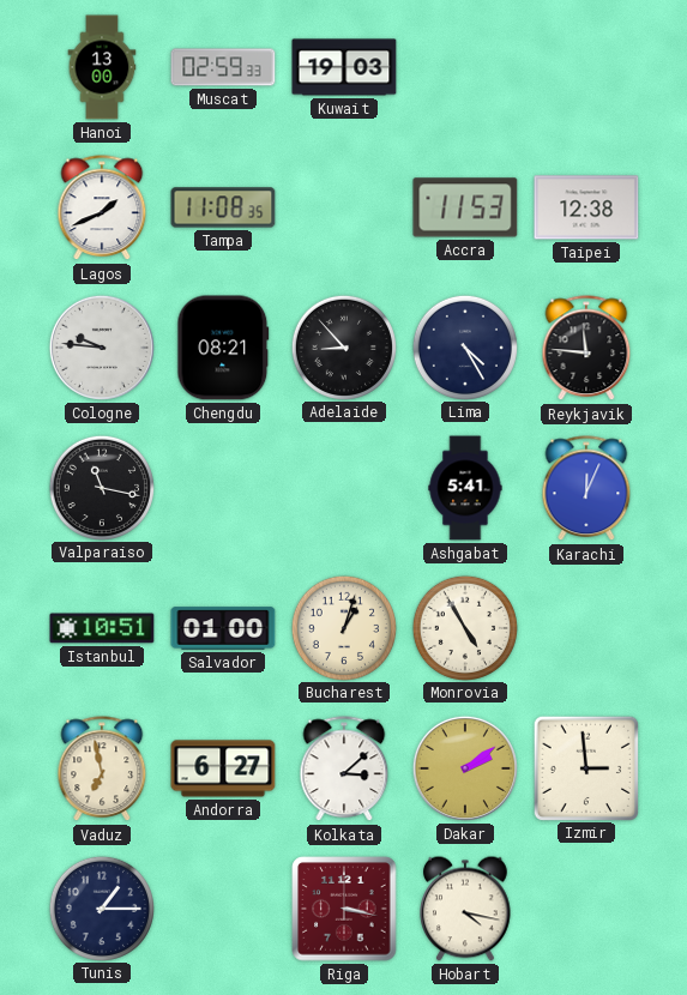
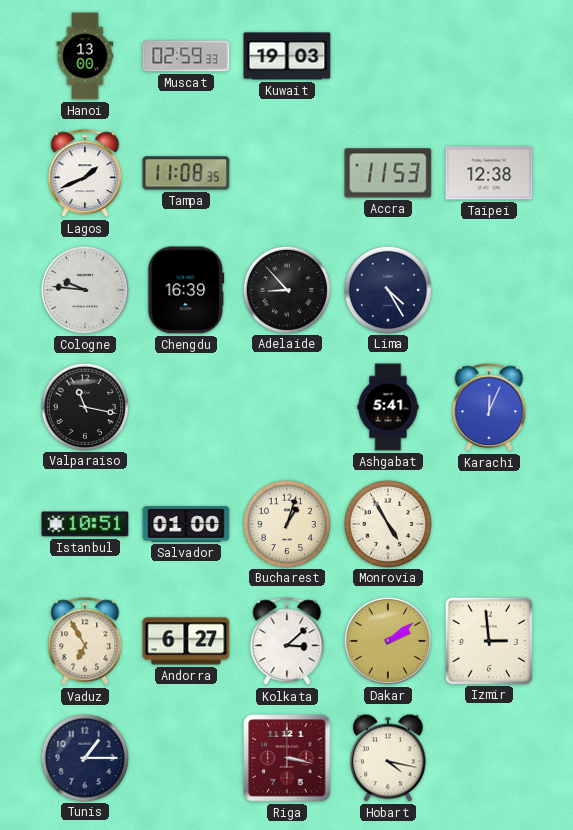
Chengdu: 08:21 -> 16:39
Reykjavik: 11:46 -> none
Vaduz: 6:58 -> 6:55
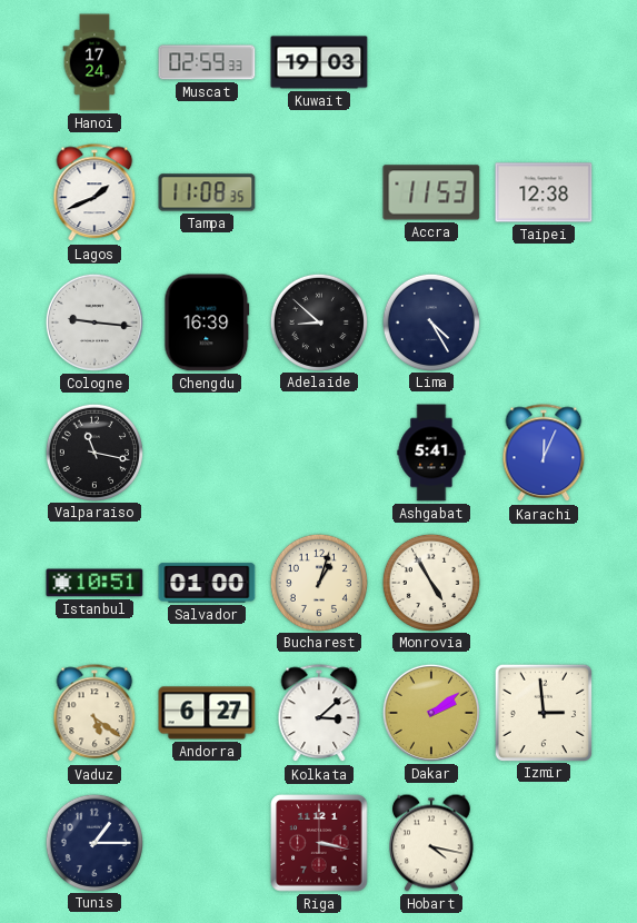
Hanoi: 13:00 -> 17:24
Cologne: 9:46 -> 9:16
Adelaide: 8:53 -> 8:52
Vaduz: 6:55 -> 5:21
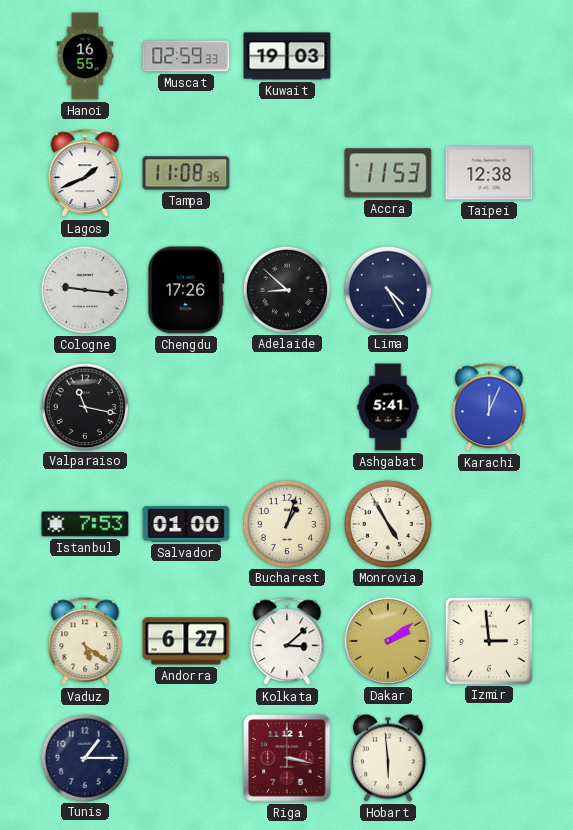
Hanoi: 17:24 -> 16:55
Chengdu: 16:39 -> 17:26
Istanbul: 10:51 -> 7:53
Hobart: 4:17 -> 5:59
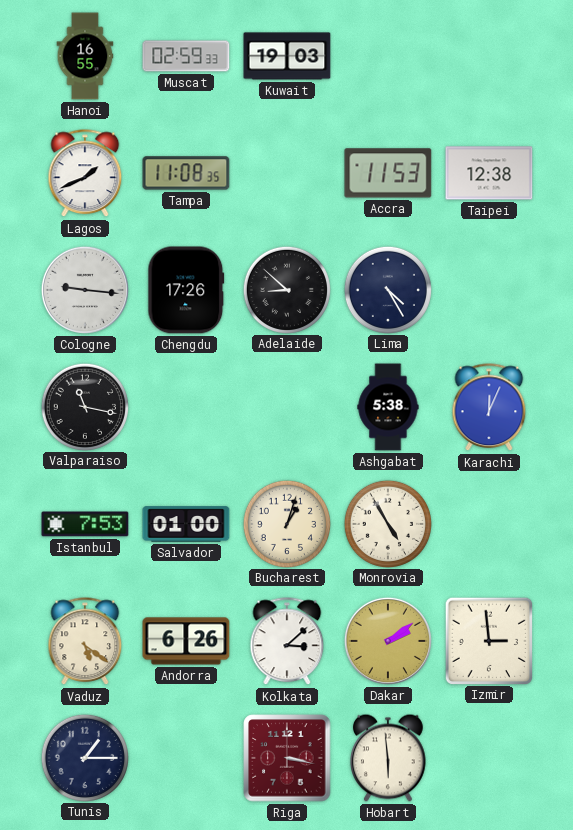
Ashgabat: 5:41 -> 5:38
Andorra: 6:27 -> 6:26
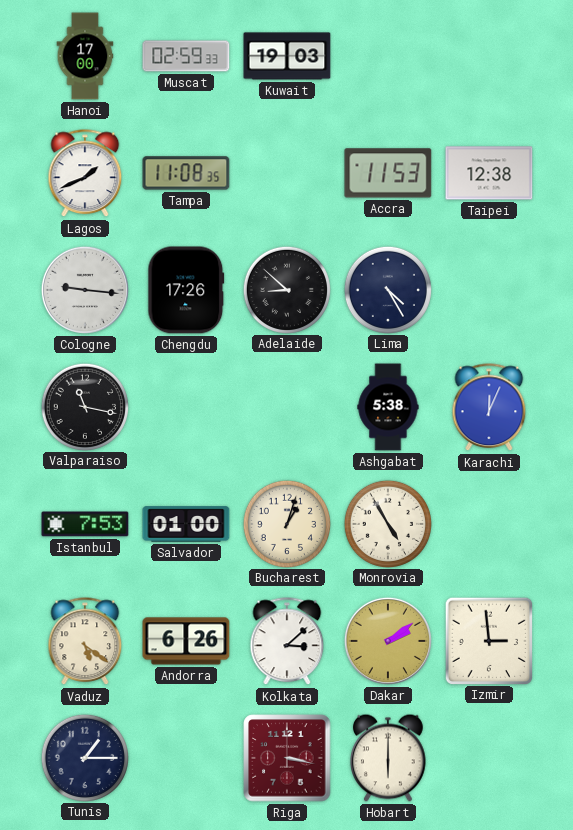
Hanoi: 16:55 -> 17:00
Hobart: 5:59 -> 6:00
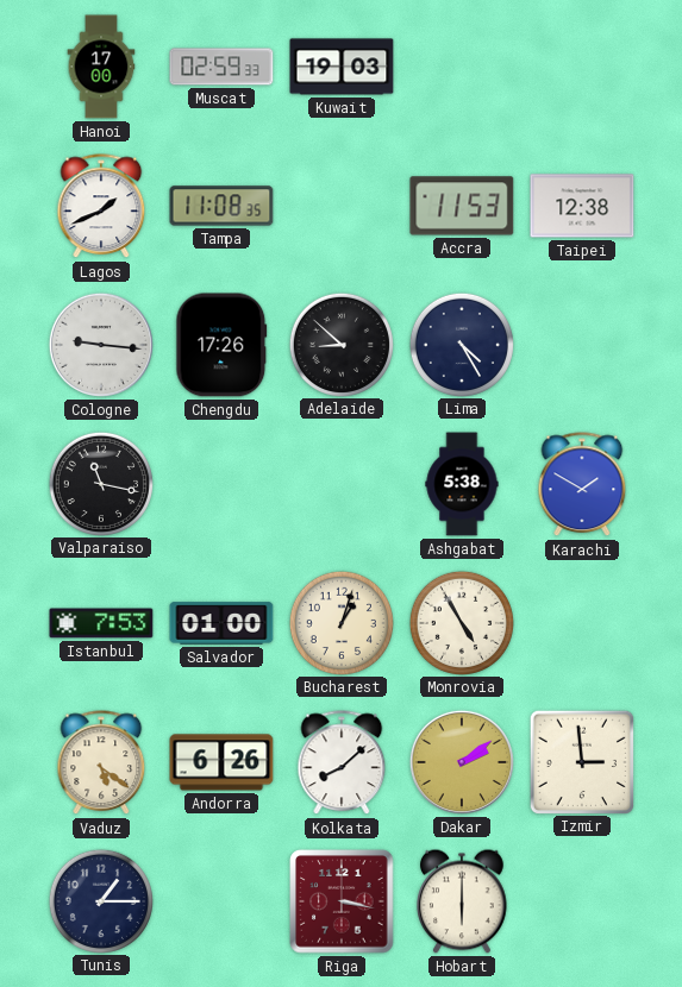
Karachi: 12:04 -> 1:50
Kolkata: 3:08 -> 8:08
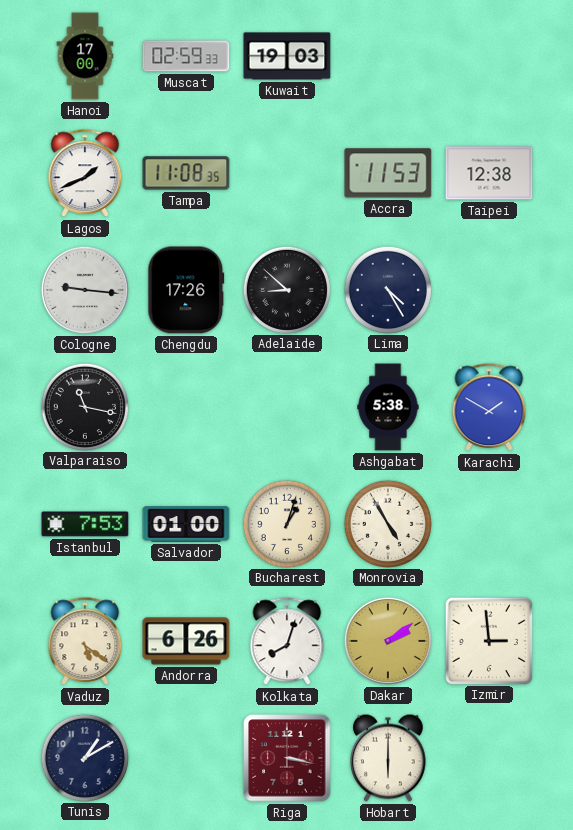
Kolkata: 8:08 -> 8:03
Tunis: 1:15 -> 1:10
